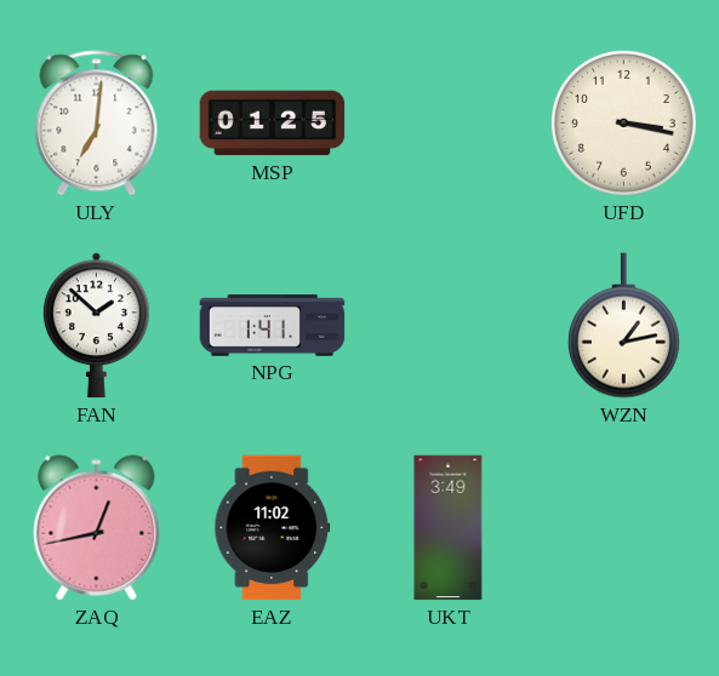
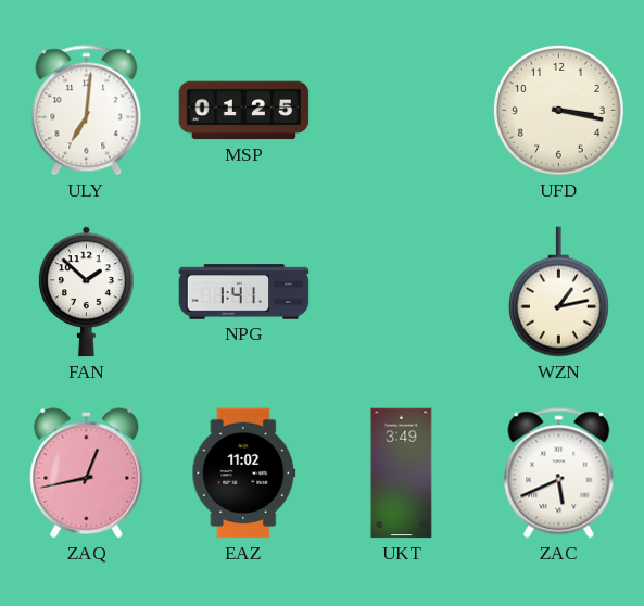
ZAC: none -> 5:41
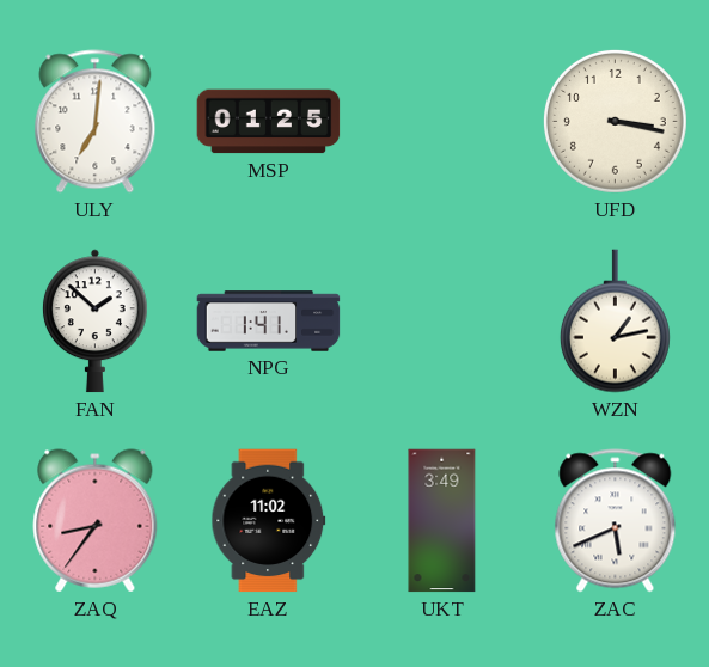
ZAQ: 12:43 -> 8:36
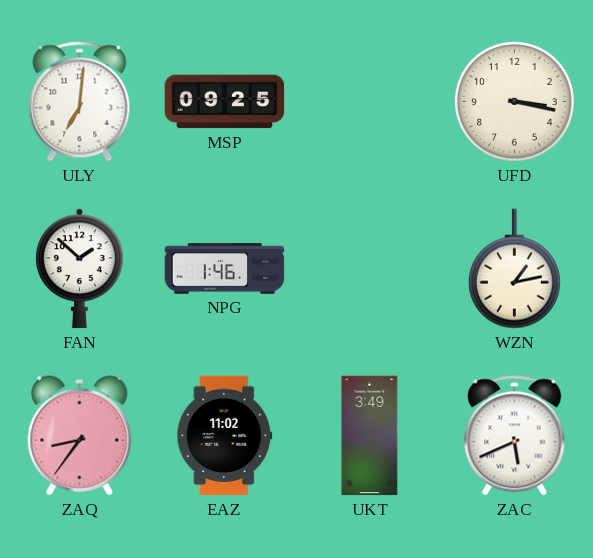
MSP: 01:25 -> 09:25
NPG: 1:41 -> 1:46
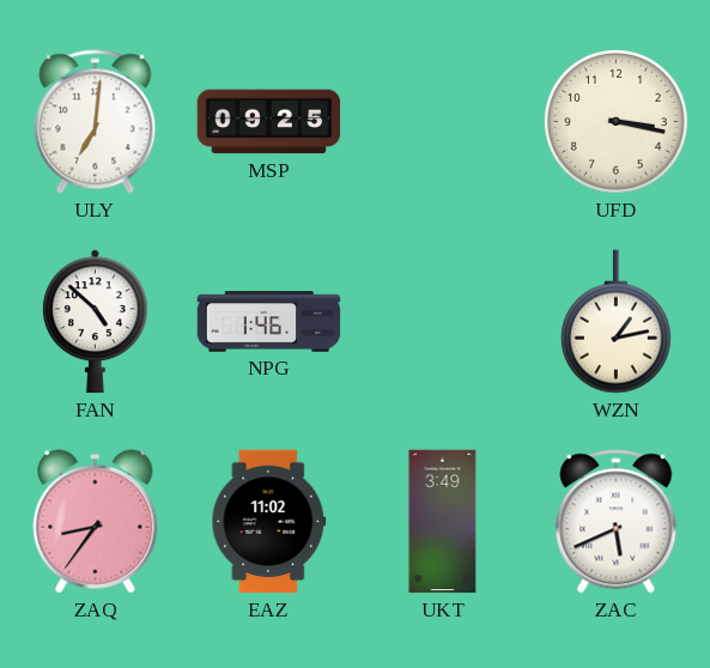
FAN: 1:52 -> 4:52
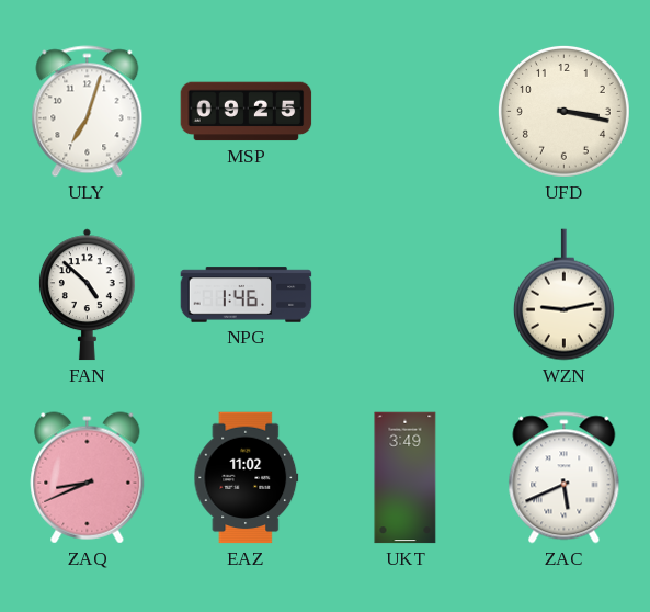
ULY: 7:01 -> 7:03
WZN: 1:13 -> 9:13
ZAQ: 8:36 -> 8:41
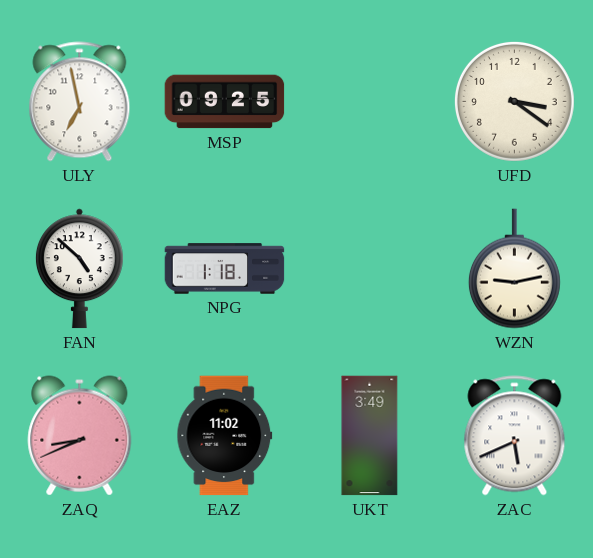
ULY: 7:03 -> 6:58
UFD: 3:17 -> 3:21
NPG: 1:46 -> 1:18
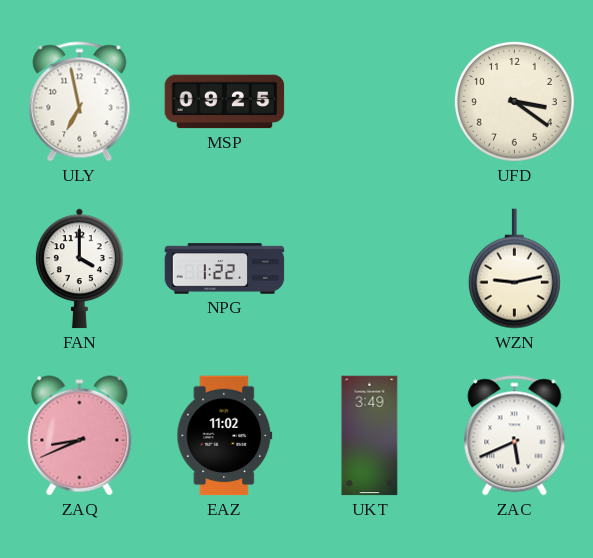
FAN: 4:52 -> 4:00
NPG: 1:18 -> 1:22
